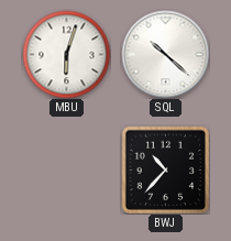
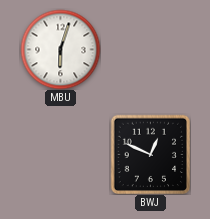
SQL: 10:22 -> none
BWJ: 10:37 -> 12:49
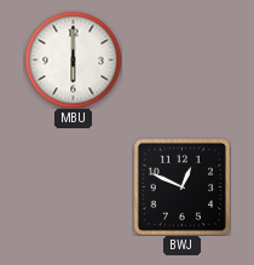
MBU: 6:03 -> 6:00
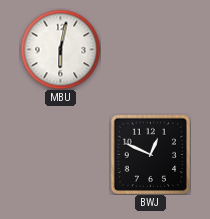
MBU: 6:00 -> 6:02
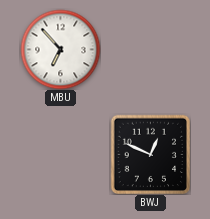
MBU: 6:02 -> 6:53
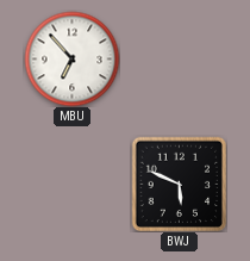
BWJ: 12:49 -> 5:49
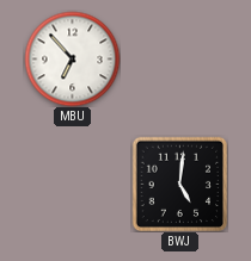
BWJ: 5:49 -> 5:01
